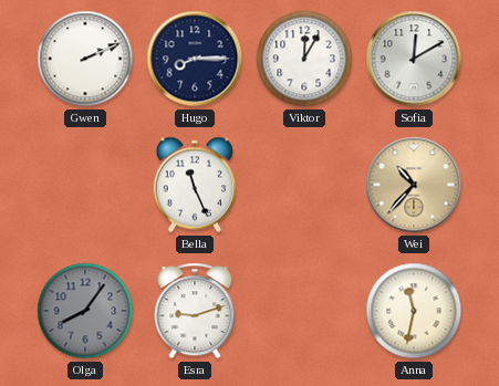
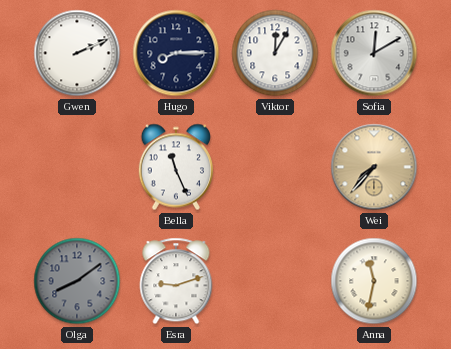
Wei: 10:37 -> 7:37
Olga: 8:06 -> 8:09
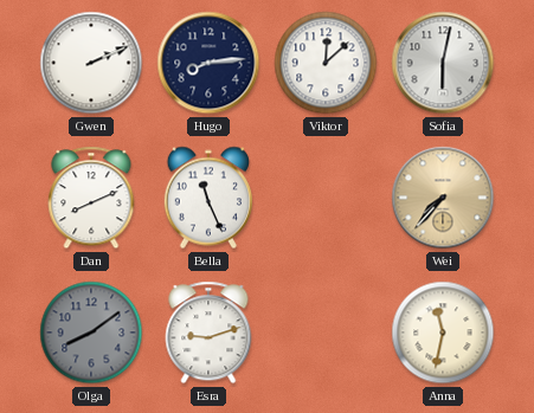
Hugo: 8:15 -> 8:14
Viktor: 12:05 -> 12:08
Sofia: 12:10 -> 6:02
Dan: none -> 8:11
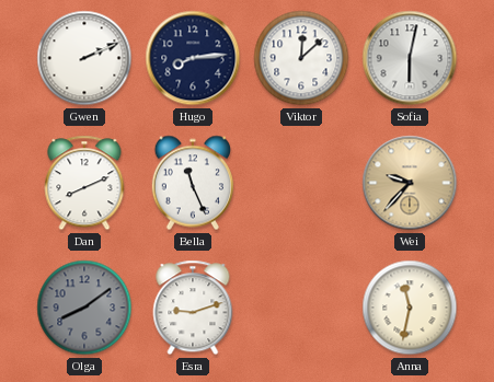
Wei: 7:37 -> 9:37
